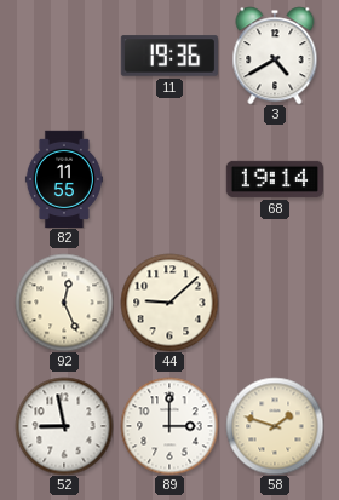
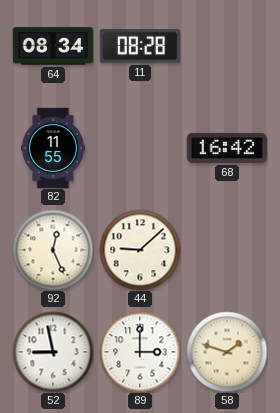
64: none -> 08:34
11: 19:36 -> 08:28
3: 4:40 -> none
68: 19:14 -> 16:42
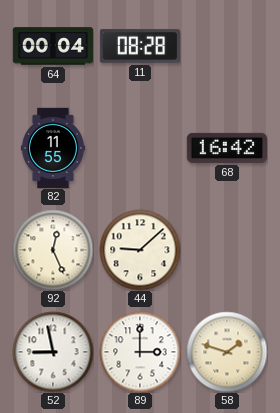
64: 08:34 -> 00:04
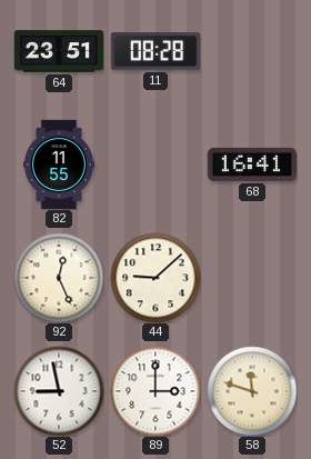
64: 00:04 -> 23:51
68: 16:42 -> 16:41
58: 1:48 -> 11:48
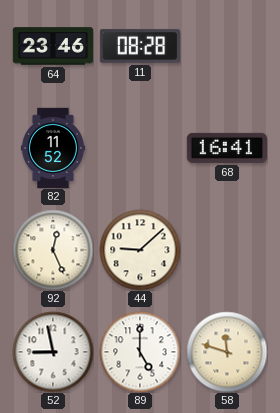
64: 23:51 -> 23:46
82: 11:55 -> 11:52
89: 3:00 -> 5:00
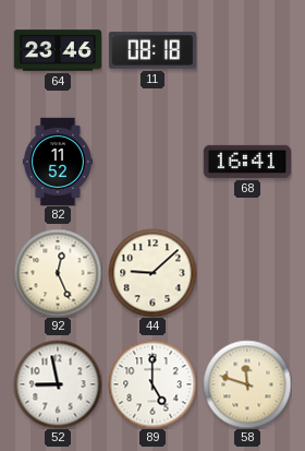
11: 08:28 -> 08:18
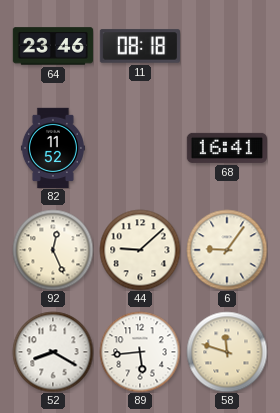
6: none -> 9:06
52: 8:58 -> 8:20
89: 5:00 -> 5:44
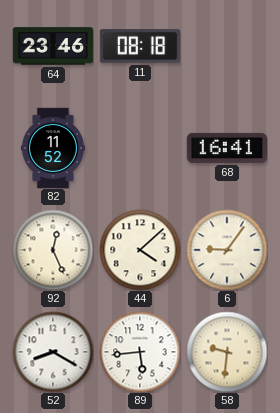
44: 9:08 -> 4:08
58: 11:48 -> 9:31
